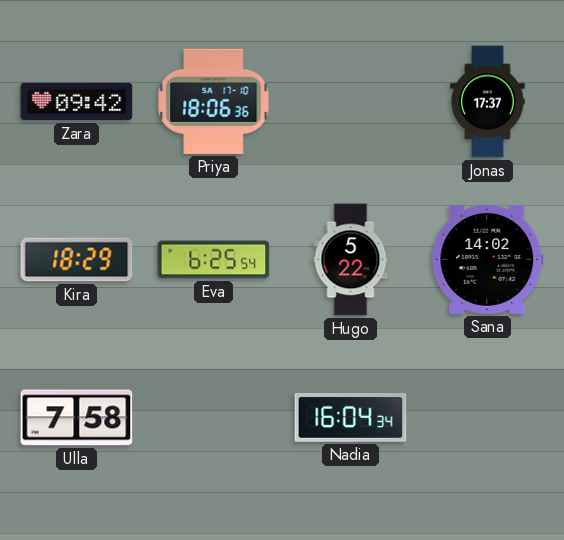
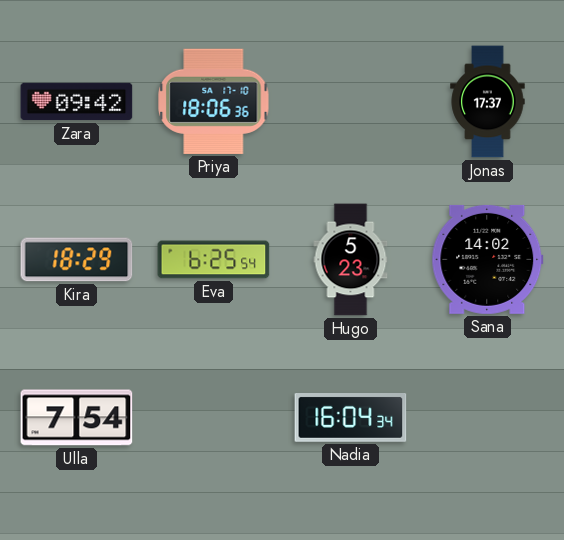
Hugo: 5:22 -> 5:23
Ulla: 7:58 -> 7:54
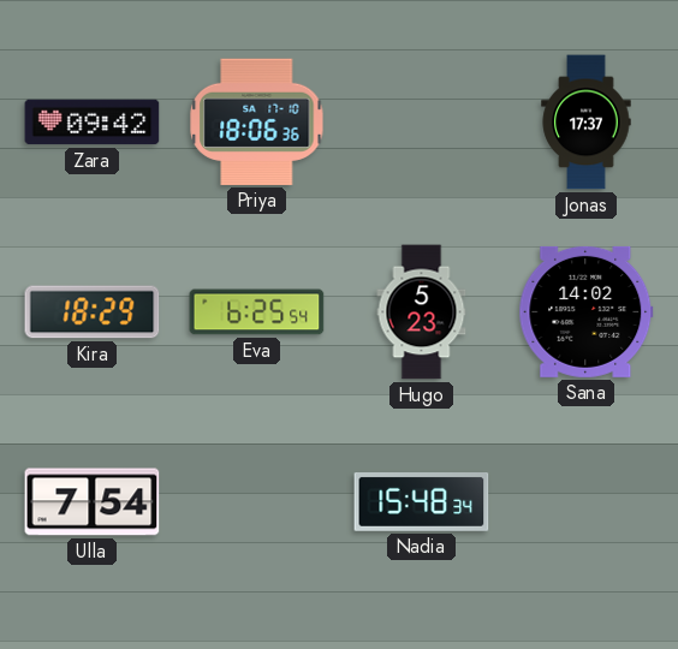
Nadia: 16:04 -> 15:48
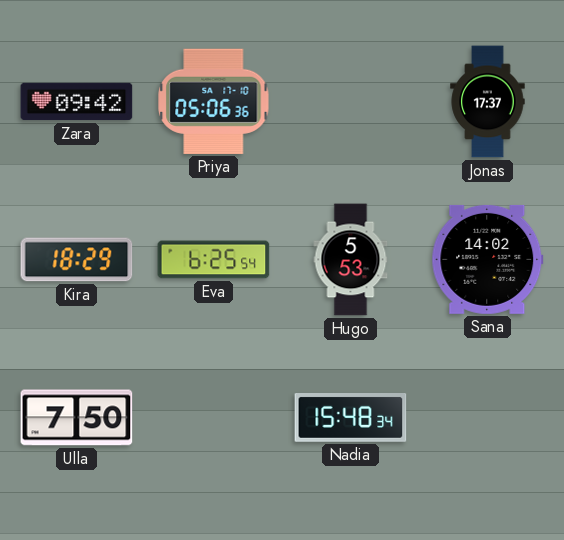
Priya: 18:06 -> 05:06
Hugo: 5:23 -> 5:53
Ulla: 7:54 -> 7:50
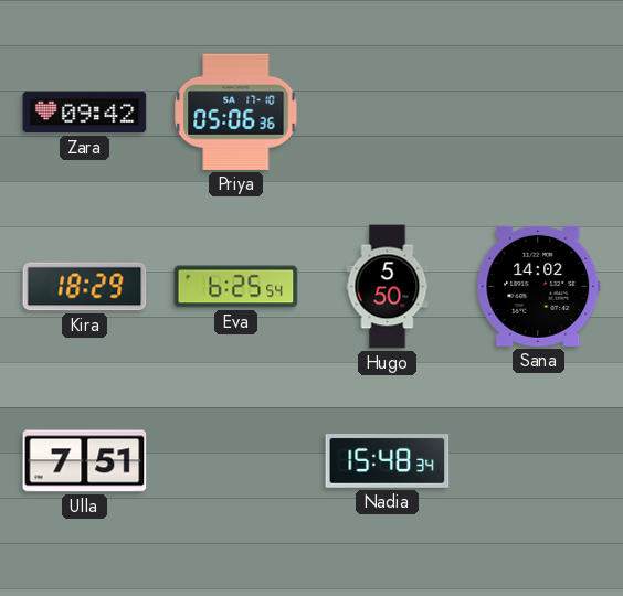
Jonas: 17:37 -> none
Hugo: 5:53 -> 5:50
Ulla: 7:50 -> 7:51
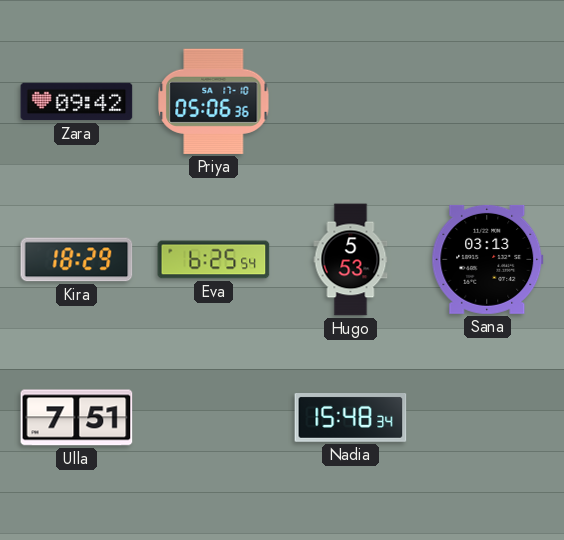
Hugo: 5:50 -> 5:53
Sana: 14:02 -> 03:13
